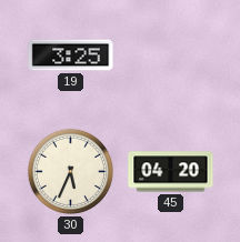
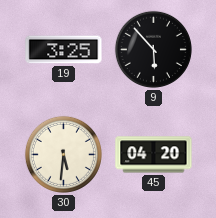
9: none -> 5:53
30: 5:34 -> 5:31
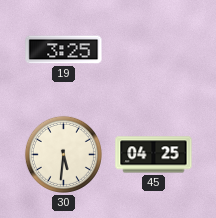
9: 5:53 -> none
45: 04:20 -> 04:25
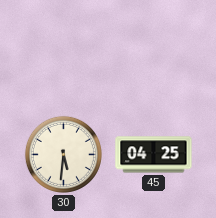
19: 3:25 -> none
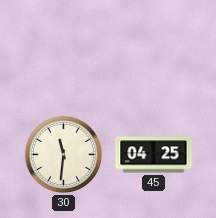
30: 5:31 -> 11:31
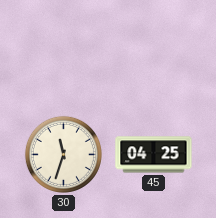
30: 11:31 -> 11:33
